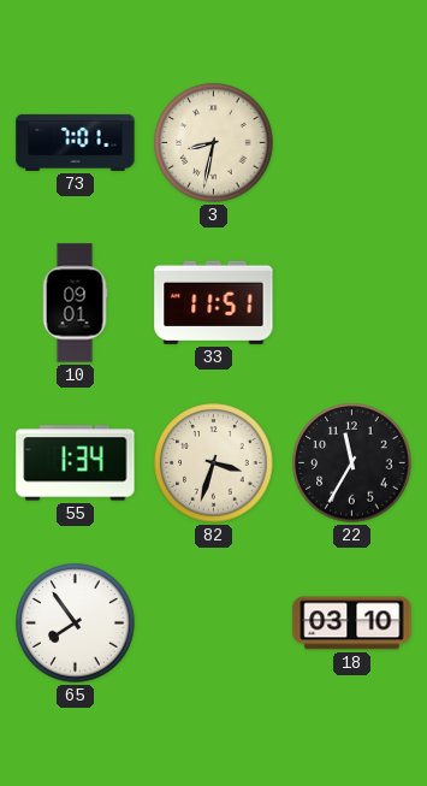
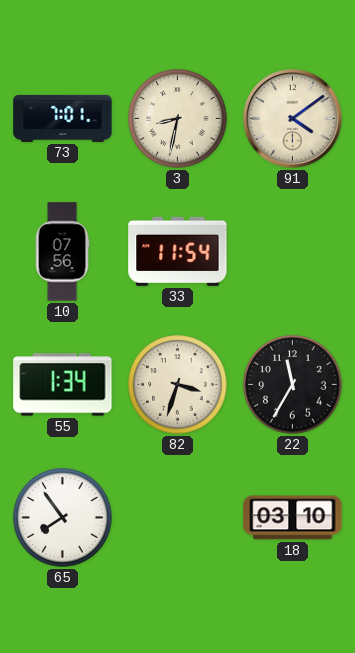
91: none -> 4:09
10: 09:01 -> 07:56
33: 11:51 -> 11:54
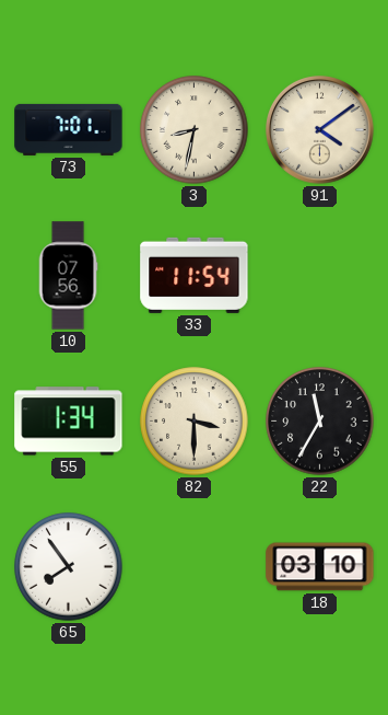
82: 3:33 -> 3:30
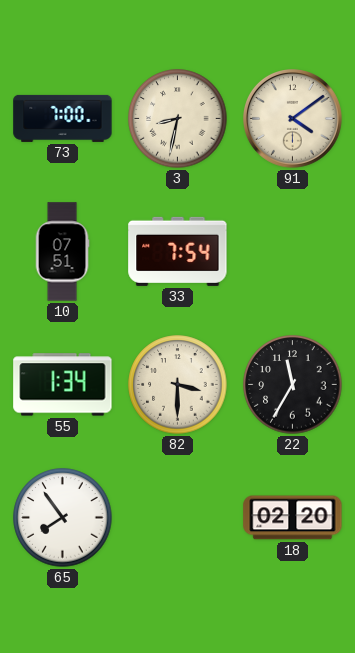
73: 7:01 -> 7:00
10: 07:56 -> 07:51
33: 11:54 -> 7:54
18: 03:10 -> 02:20
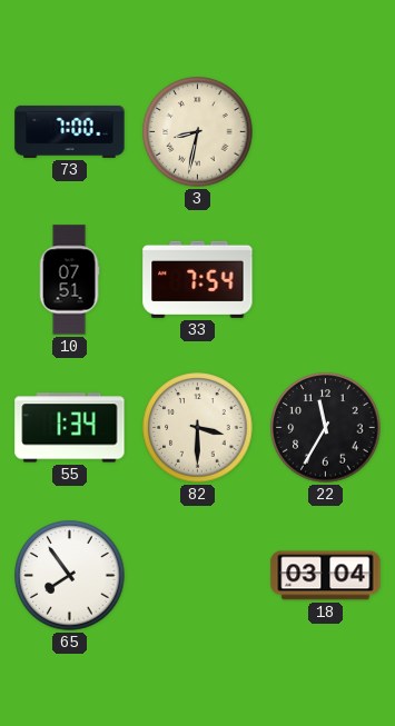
91: 4:09 -> none
18: 02:20 -> 03:04
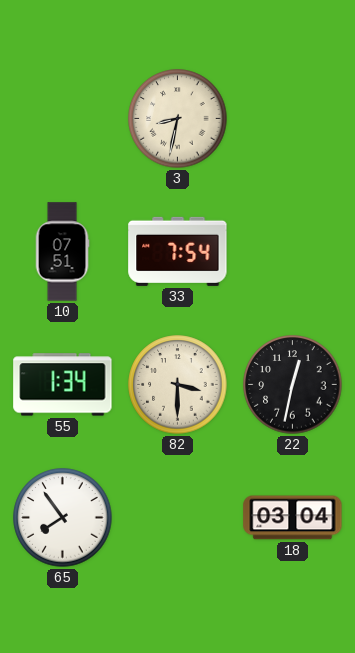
73: 7:00 -> none
22: 11:35 -> 12:32
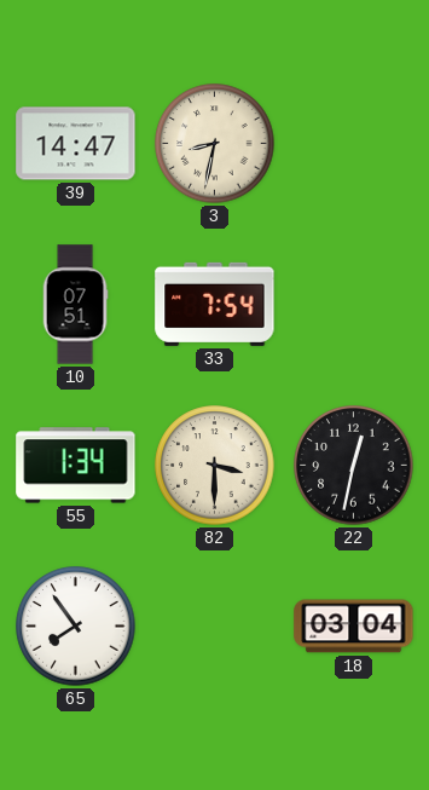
39: none -> 14:47
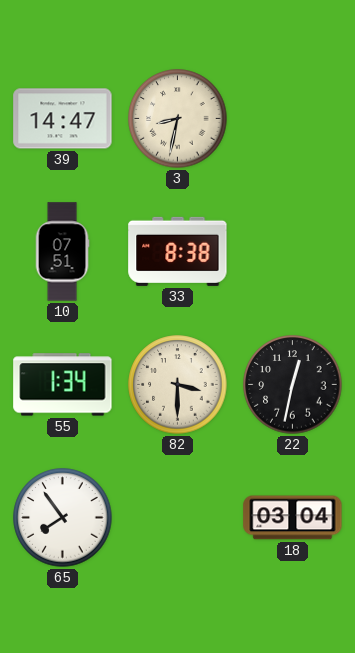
33: 7:54 -> 8:38
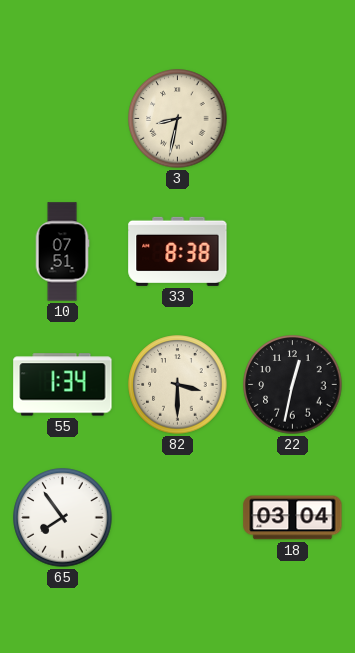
39: 14:47 -> none
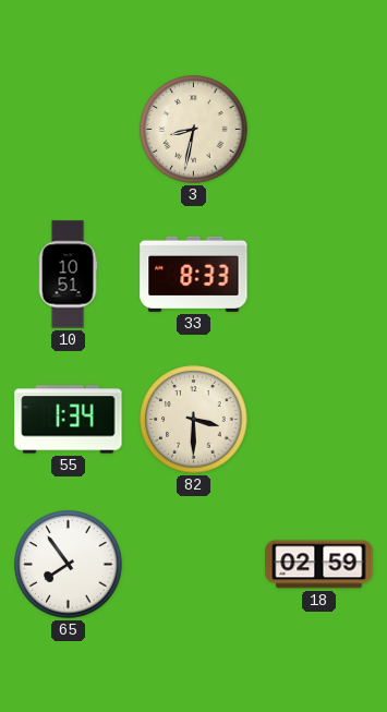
10: 07:51 -> 10:51
33: 8:38 -> 8:33
22: 12:32 -> none
18: 03:04 -> 02:59
